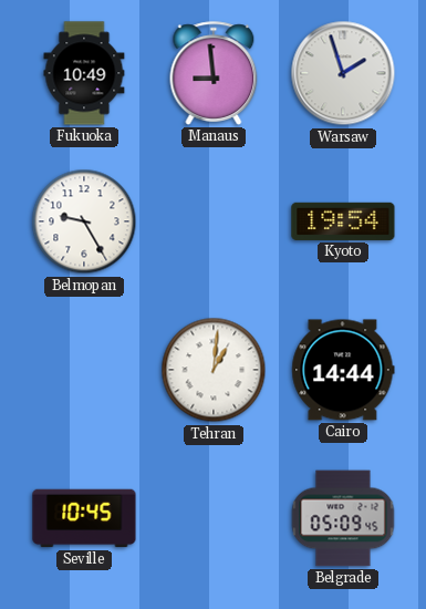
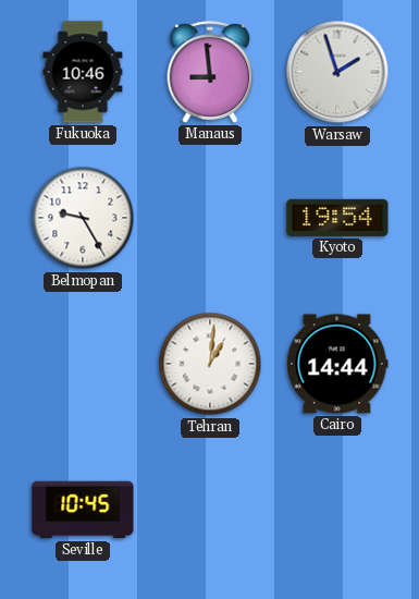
Fukuoka: 10:49 -> 10:46
Belgrade: 05:09 -> none
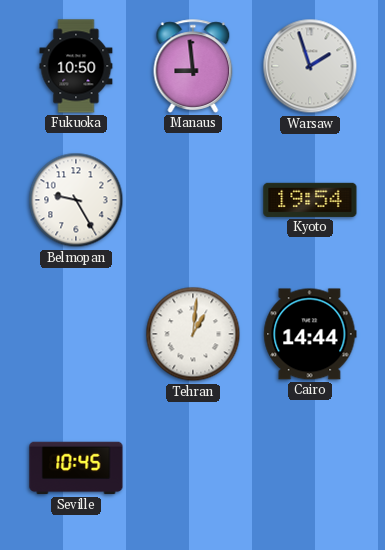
Fukuoka: 10:46 -> 10:50
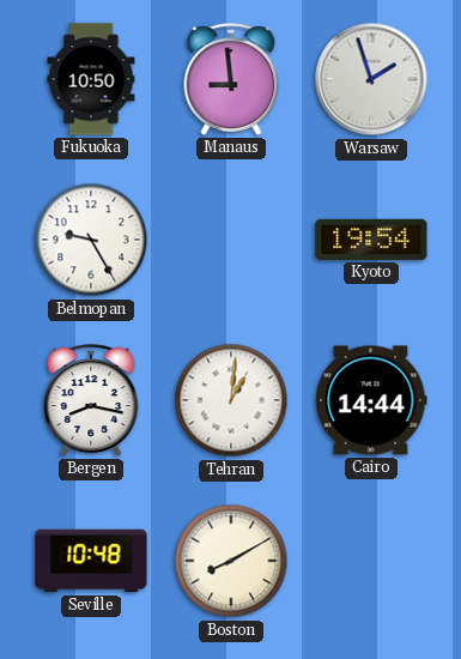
Bergen: none -> 8:17
Seville: 10:45 -> 10:48
Boston: none -> 8:10
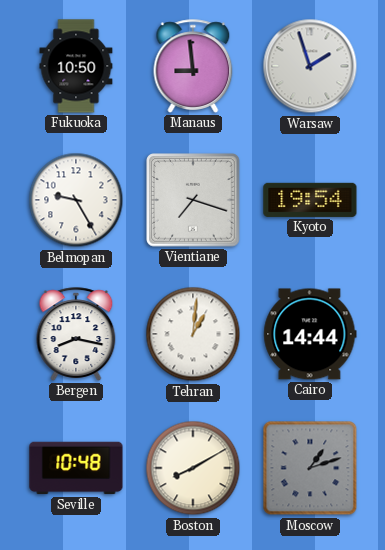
Vientiane: none -> 7:18
Moscow: none -> 1:12
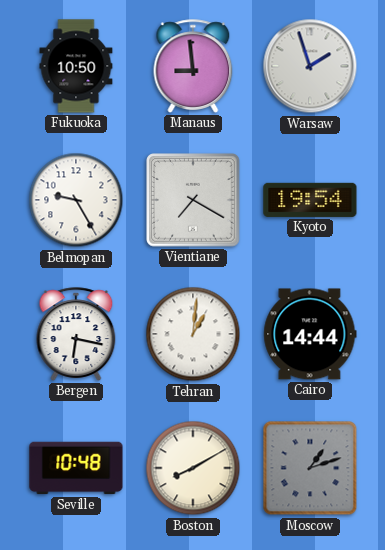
Vientiane: 7:18 -> 7:20
Bergen: 8:17 -> 6:17
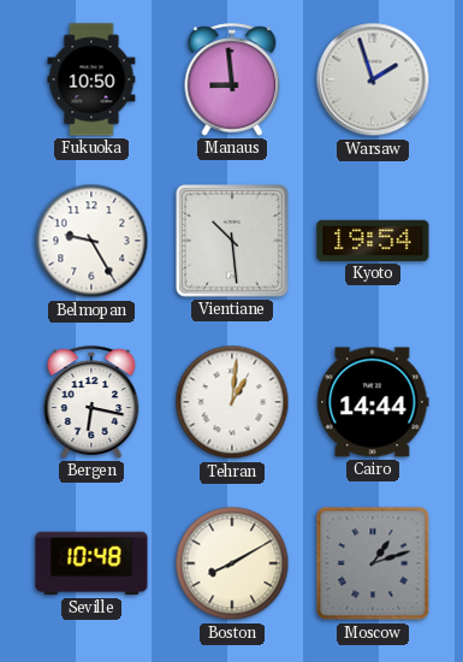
Vientiane: 7:20 -> 10:29
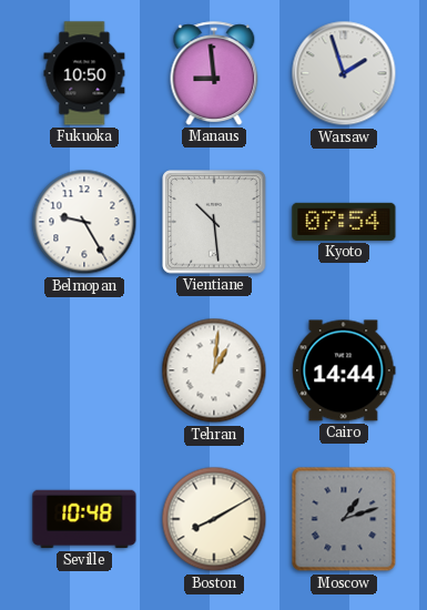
Kyoto: 19:54 -> 07:54
Bergen: 6:17 -> none
